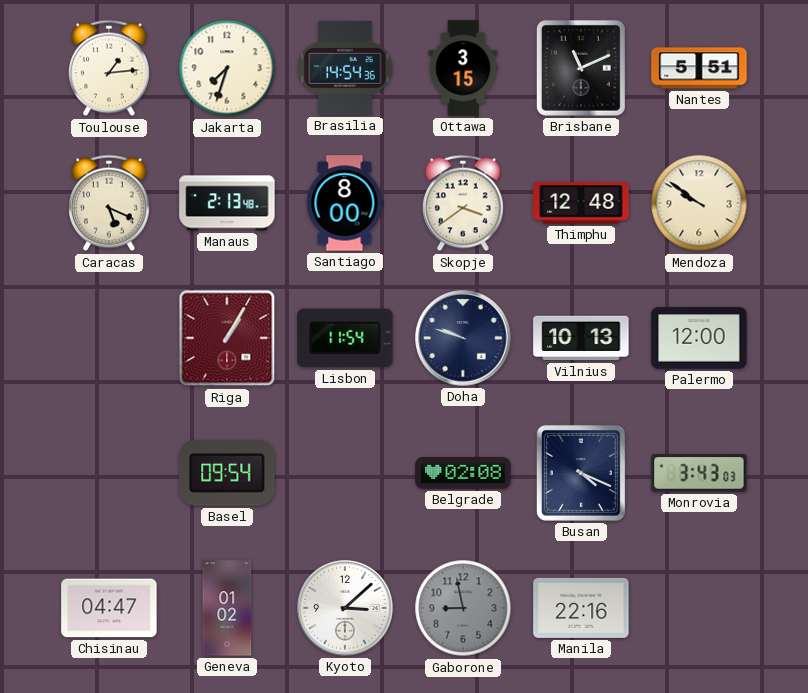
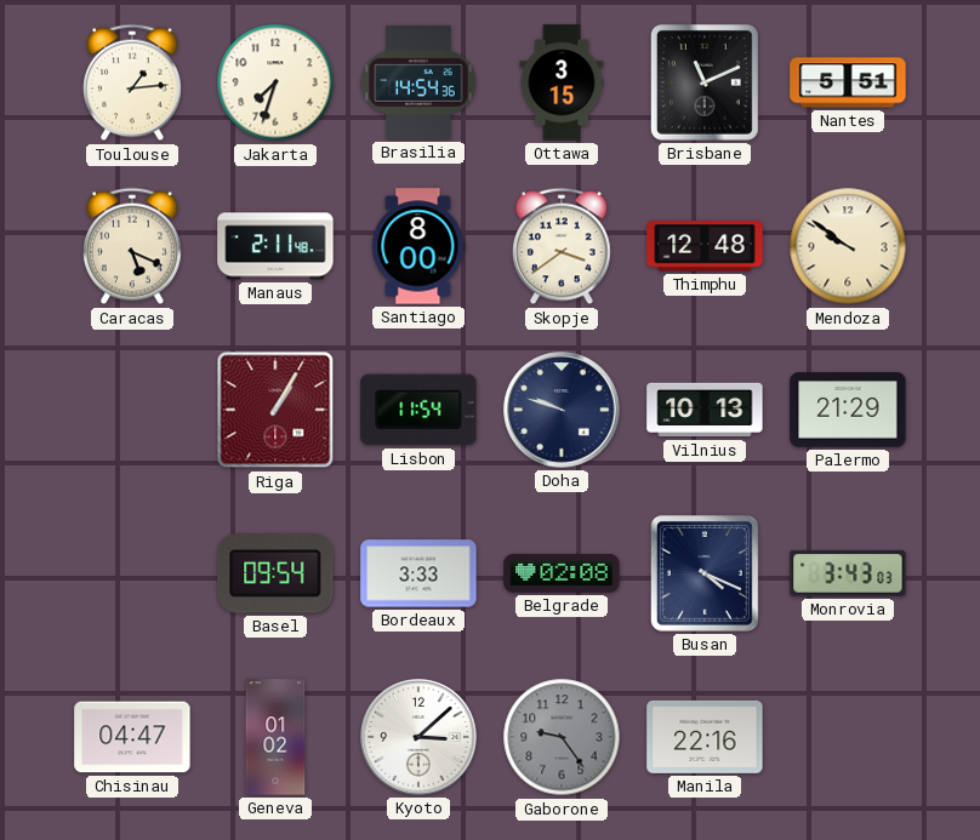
Manaus: 2:13 -> 2:11
Palermo: 12:00 -> 21:29
Bordeaux: none -> 3:33
Gaborone: 8:58 -> 9:24
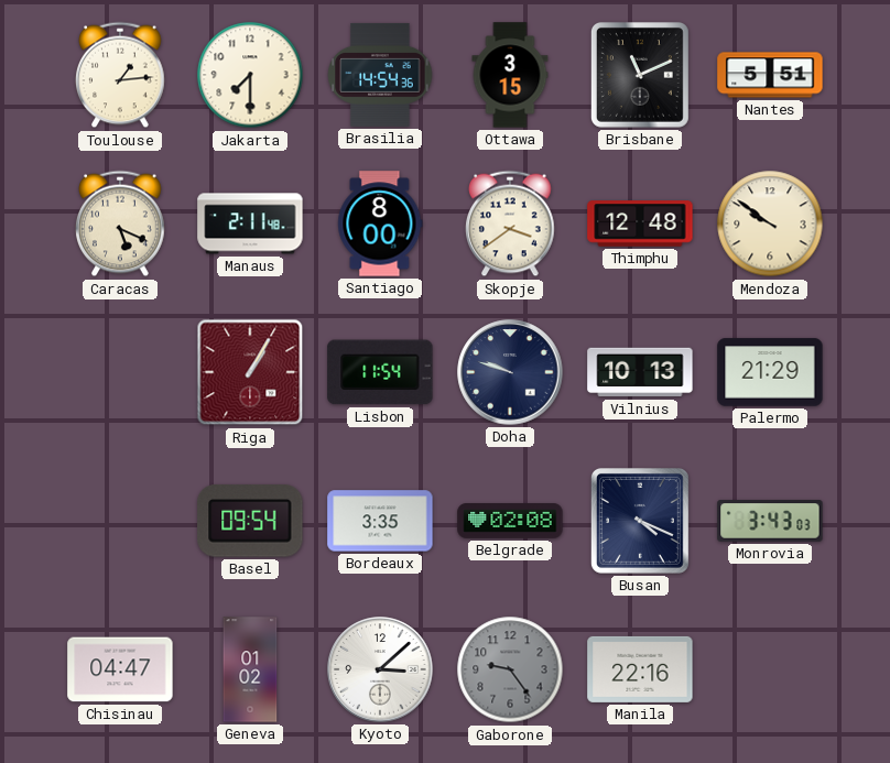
Jakarta: 7:33 -> 7:30
Bordeaux: 3:33 -> 3:35
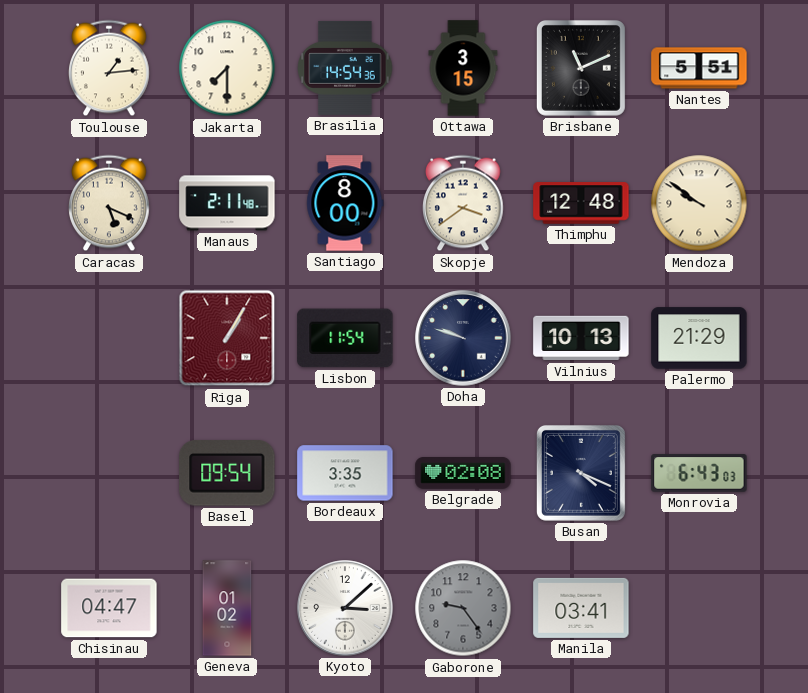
Monrovia: 3:43 -> 6:43
Manila: 22:16 -> 03:41
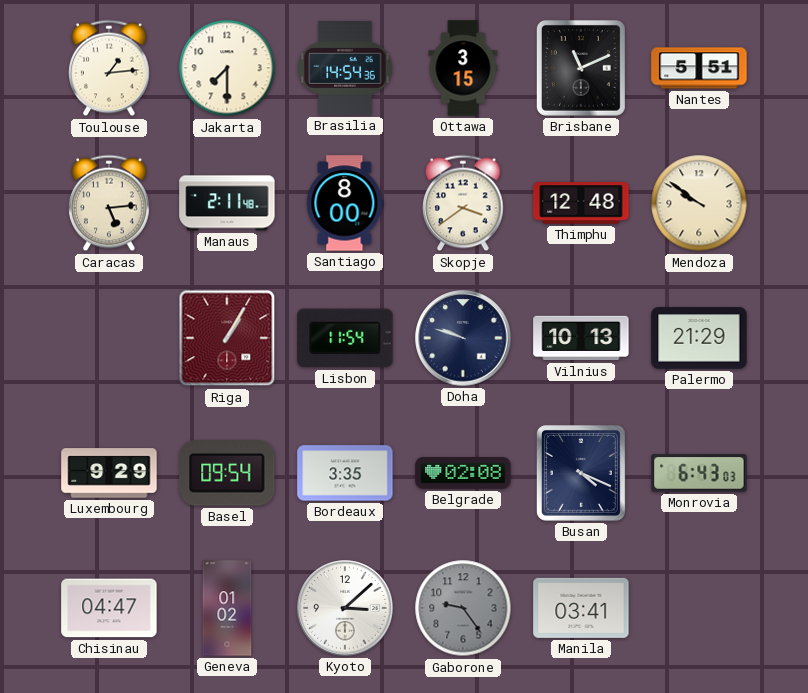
Caracas: 5:19 -> 5:14
Luxembourg: none -> 9:29
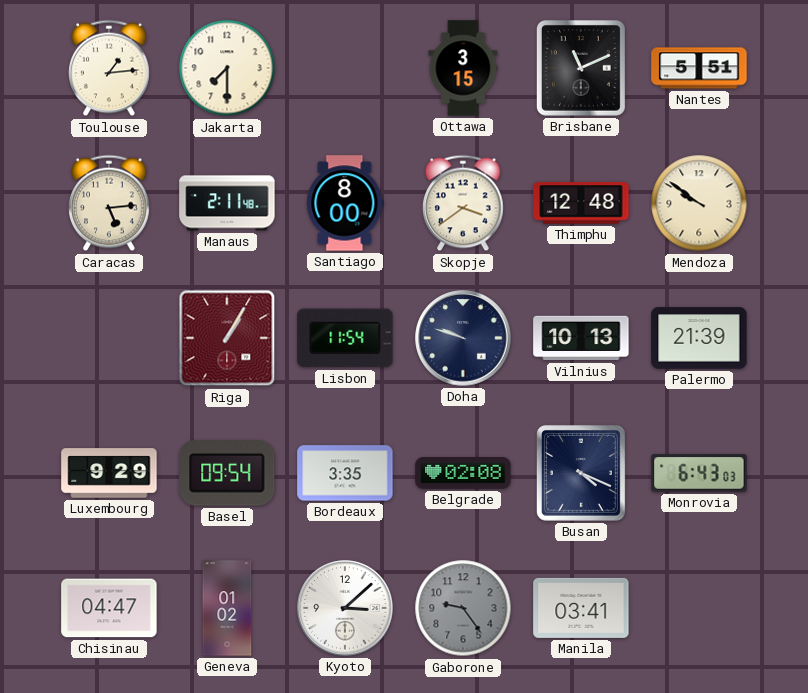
Brasilia: 14:54 -> none
Palermo: 21:29 -> 21:39
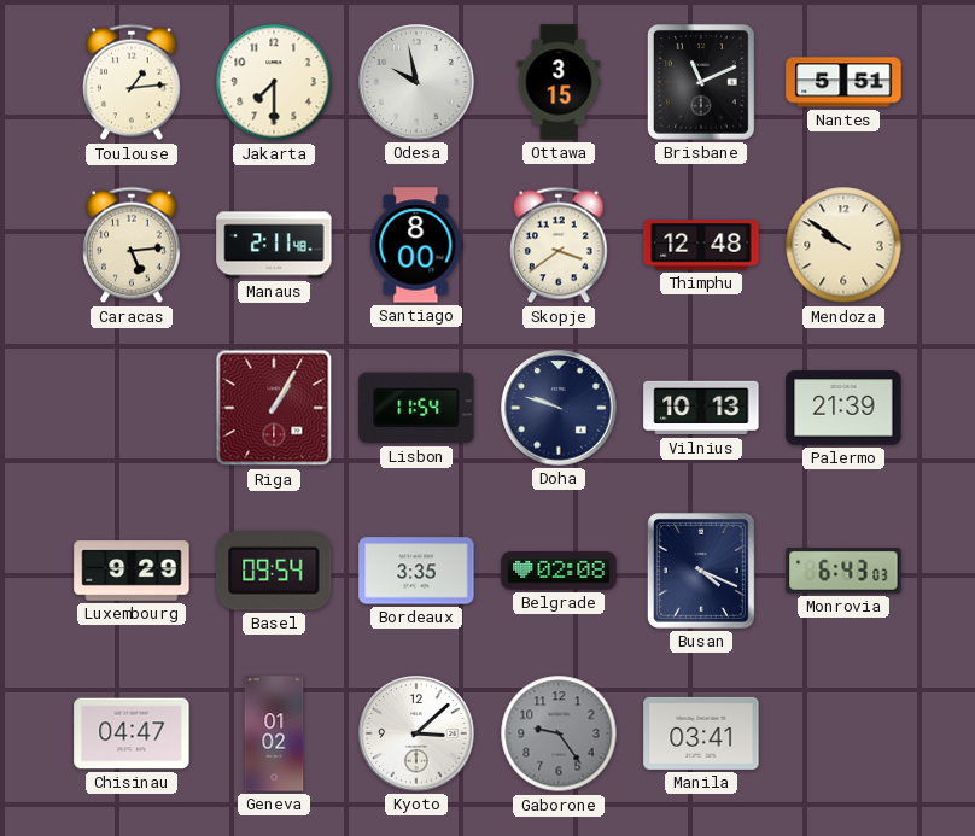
Odesa: none -> 9:58
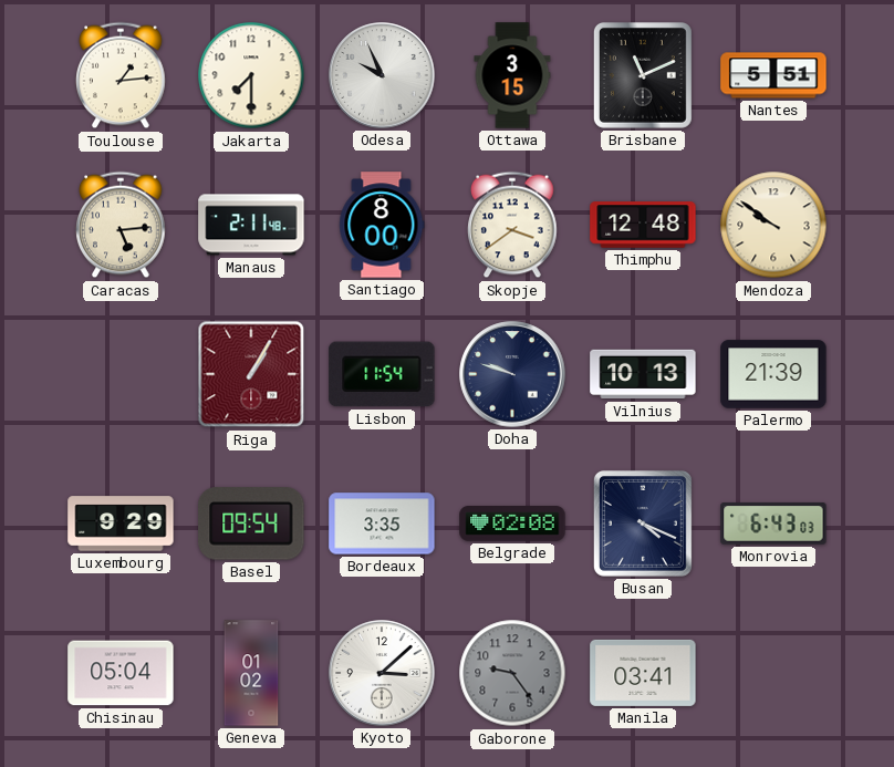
Odesa: 9:58 -> 9:56
Chisinau: 04:47 -> 05:04
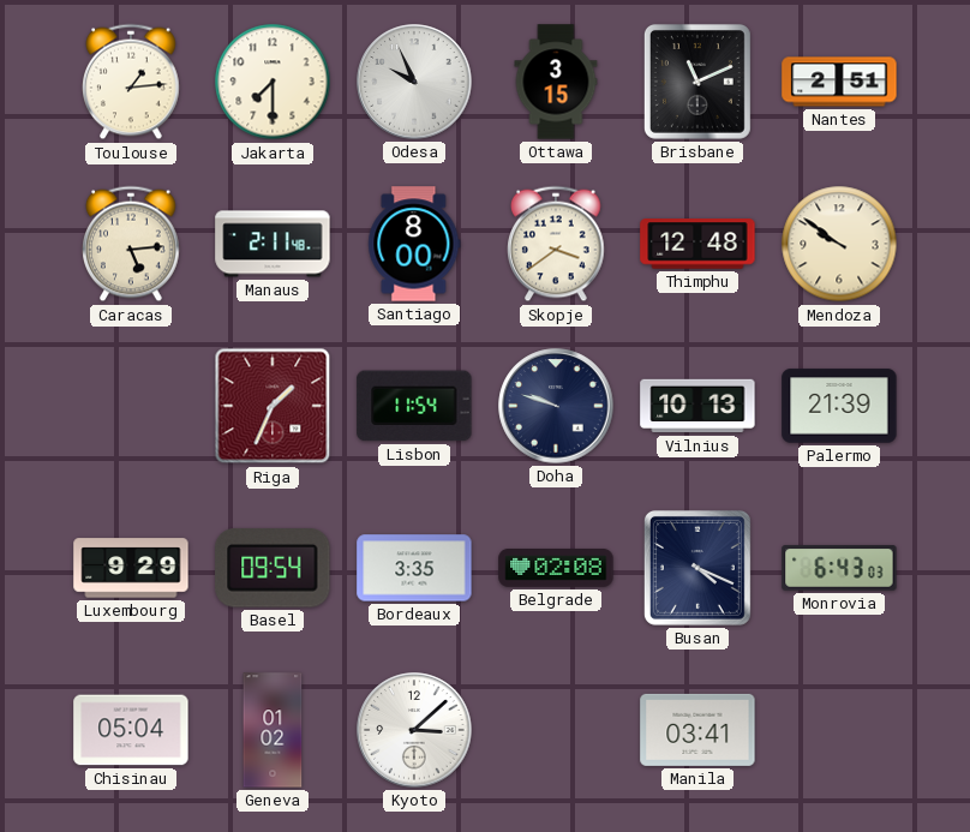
Nantes: 5:51 -> 2:51
Riga: 1:05 -> 1:34
Gaborone: 9:24 -> none
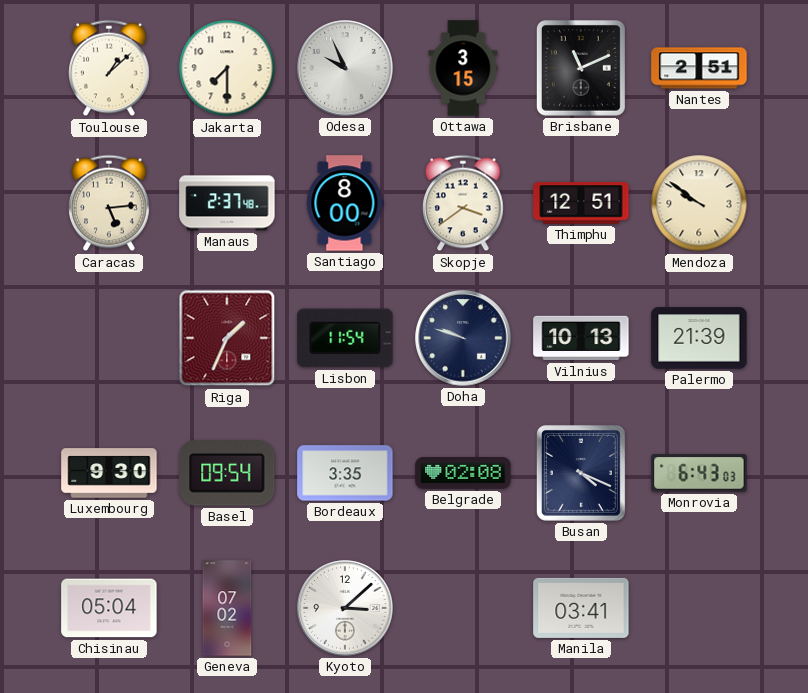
Toulouse: 1:14 -> 1:08
Manaus: 2:11 -> 2:37
Thimphu: 12:48 -> 12:51
Luxembourg: 9:29 -> 9:30
Geneva: 01:02 -> 07:02
